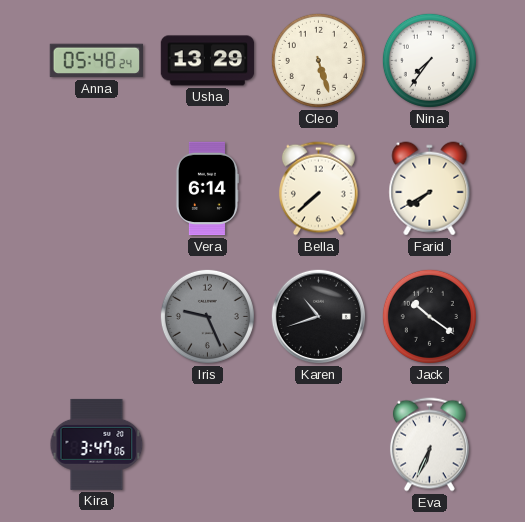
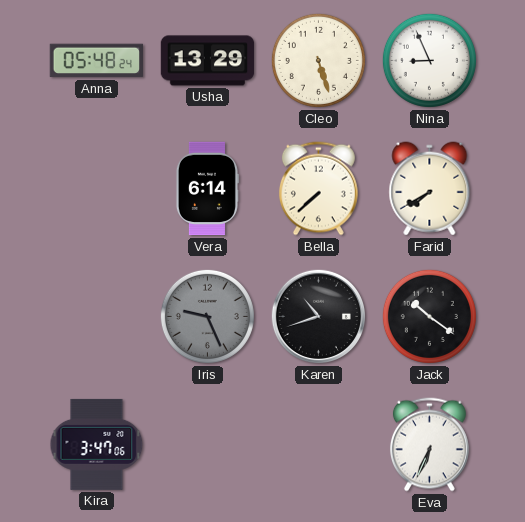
Nina: 7:36 -> 8:56
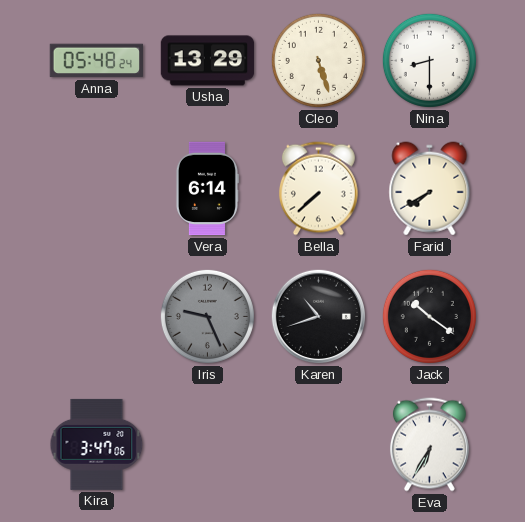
Nina: 8:56 -> 8:30
Eva: 6:34 -> 6:35
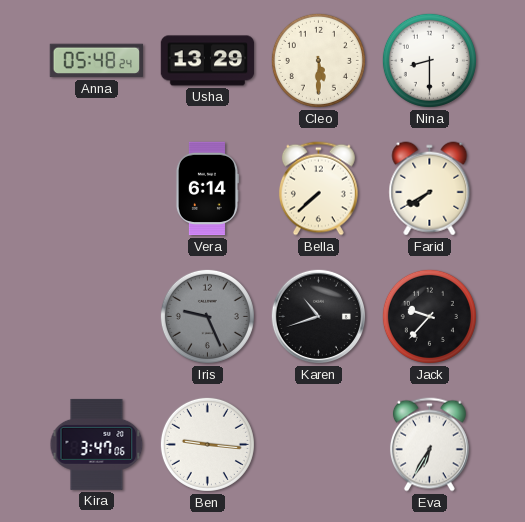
Cleo: 5:27 -> 5:30
Jack: 10:21 -> 9:37
Ben: none -> 9:16
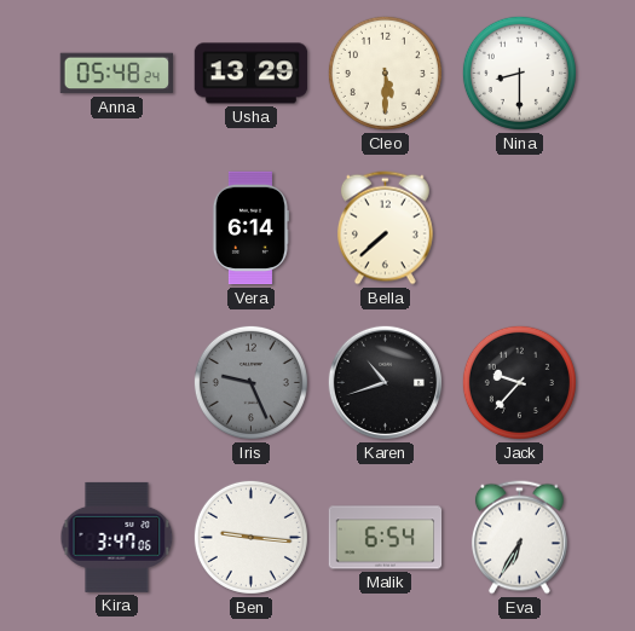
Farid: 7:40 -> none
Malik: none -> 6:54
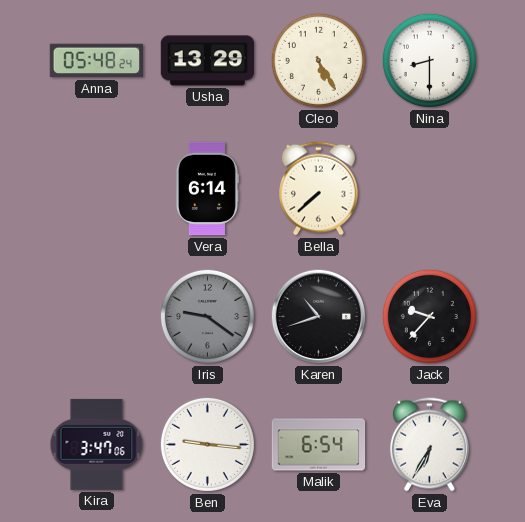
Cleo: 5:30 -> 5:25
Iris: 9:26 -> 9:21
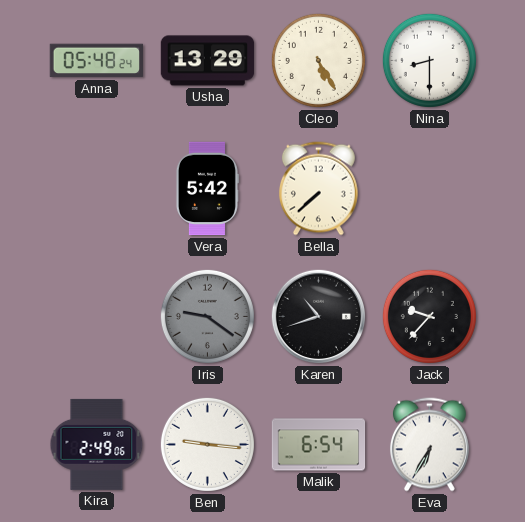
Vera: 6:14 -> 5:42
Kira: 3:47 -> 2:49
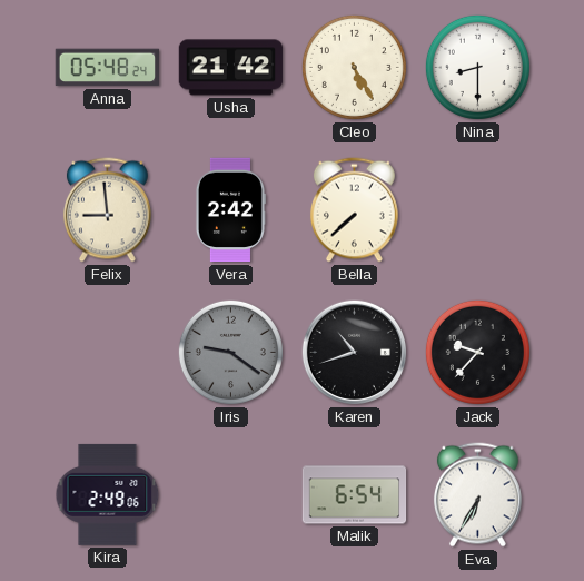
Usha: 13:29 -> 21:42
Felix: none -> 8:59
Vera: 5:42 -> 2:42
Ben: 9:16 -> none
